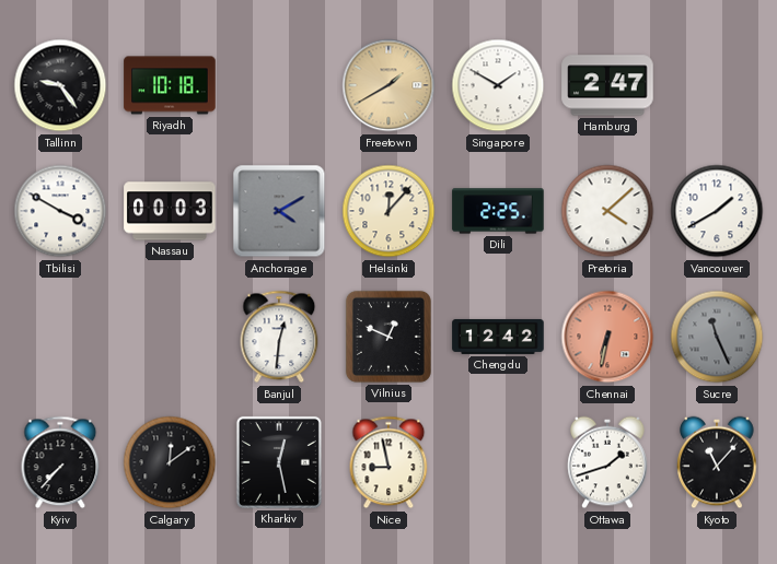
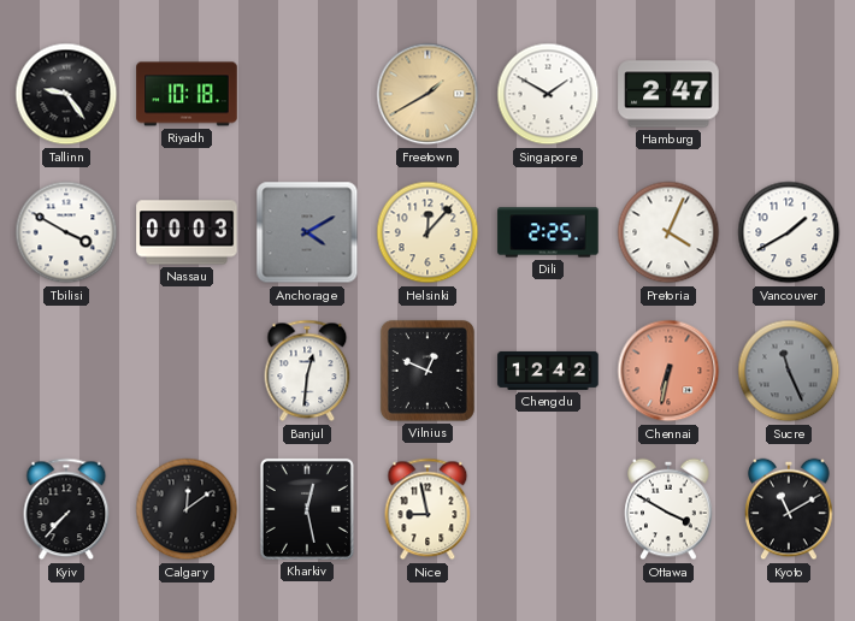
Pretoria: 4:08 -> 4:04
Ottawa: 1:42 -> 3:50
Kyoto: 11:07 -> 11:10
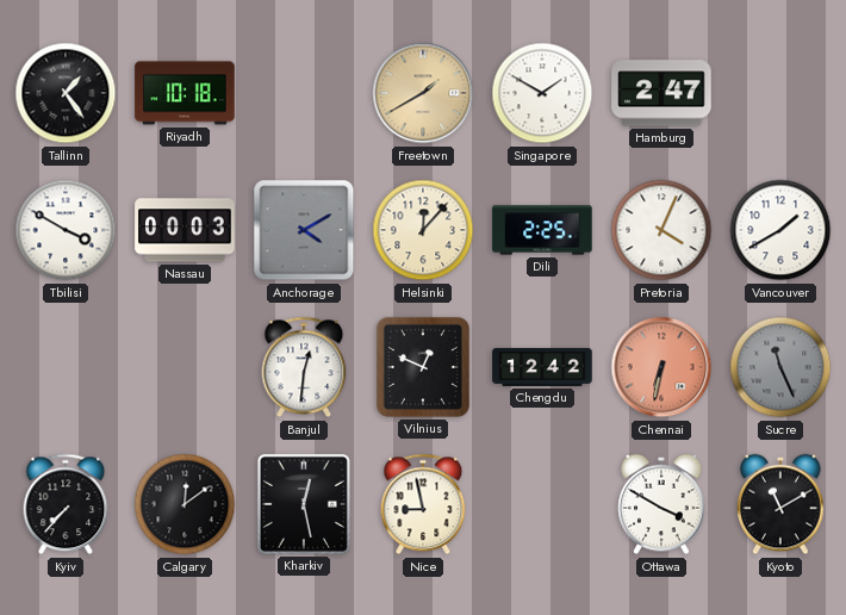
Tallinn: 9:24 -> 1:24
